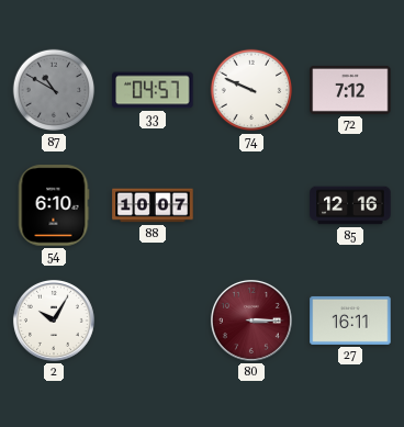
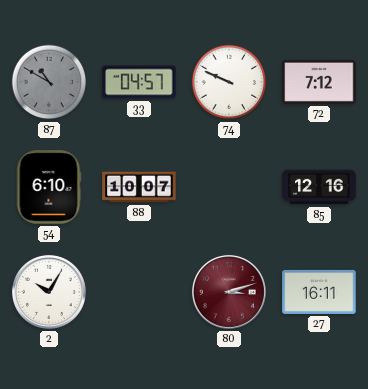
80: 3:15 -> 3:12
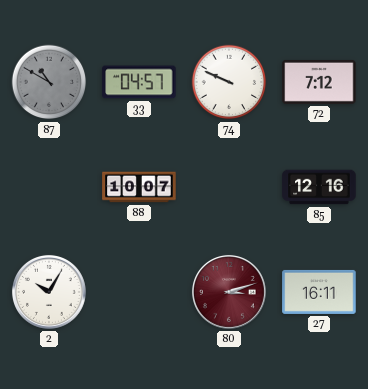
54: 6:10 -> none
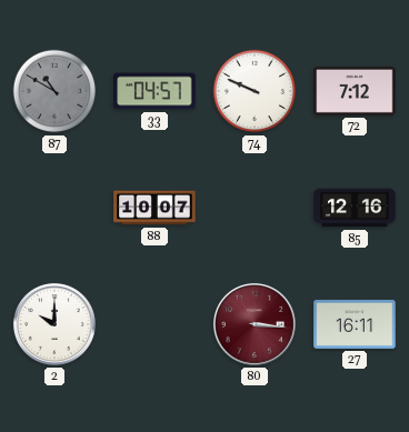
2: 10:05 -> 10:00
80: 3:12 -> 3:16
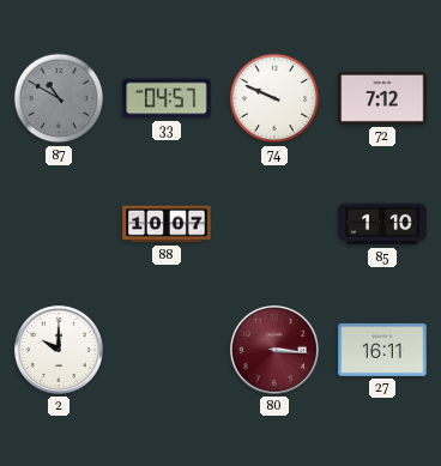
85: 12:16 -> 1:10
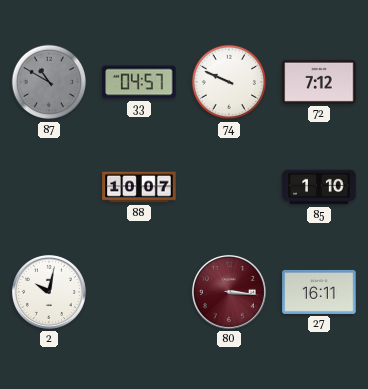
2: 10:00 -> 10:02
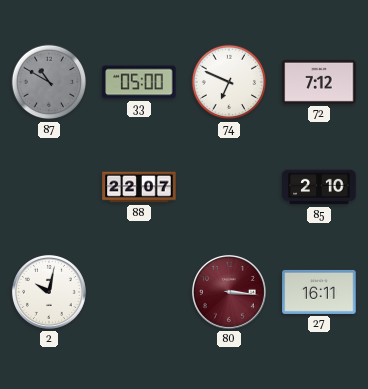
33: 04:57 -> 05:00
74: 9:49 -> 6:49
88: 10:07 -> 22:07
85: 1:10 -> 2:10
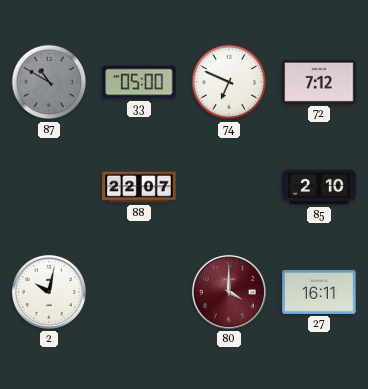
80: 3:16 -> 4:00
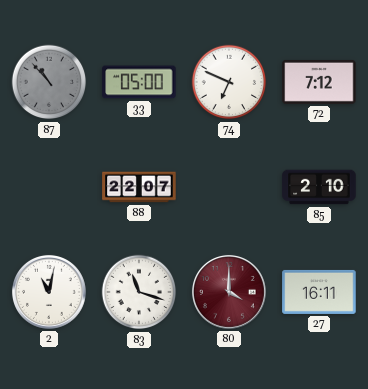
87: 10:50 -> 10:53
2: 10:02 -> 11:02
83: none -> 11:18
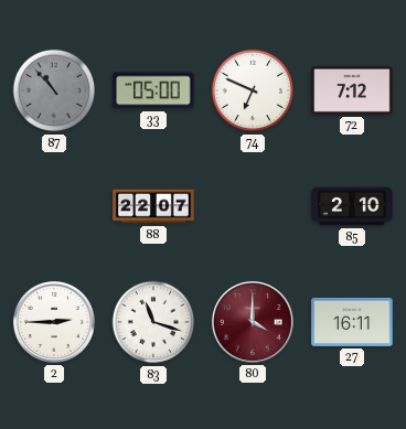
2: 11:02 -> 2:45
